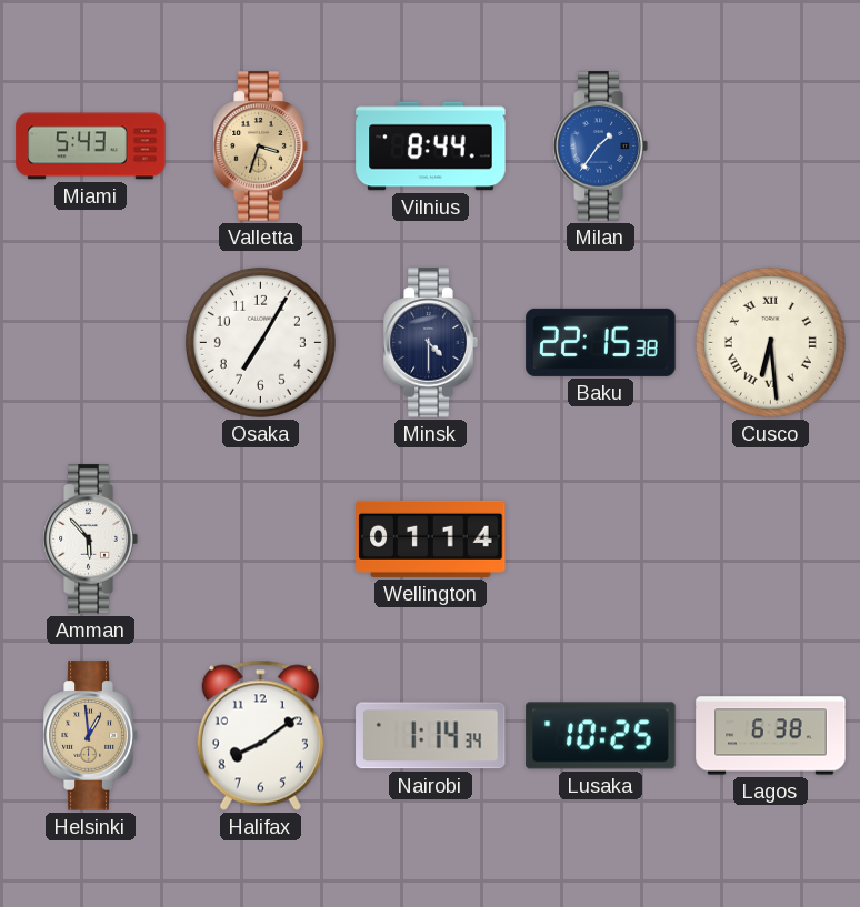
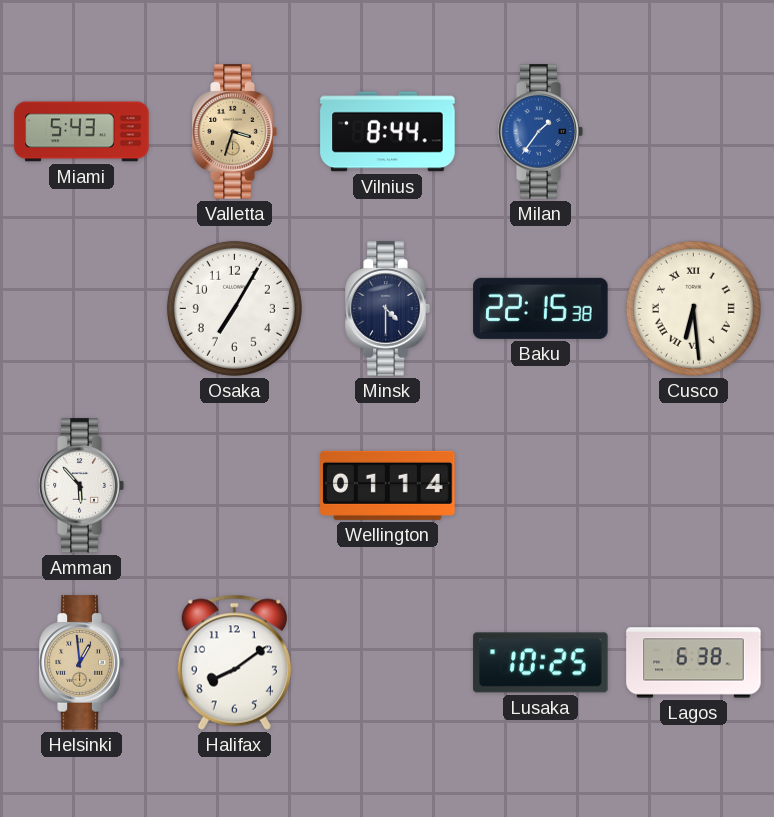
Nairobi: 1:14 -> none
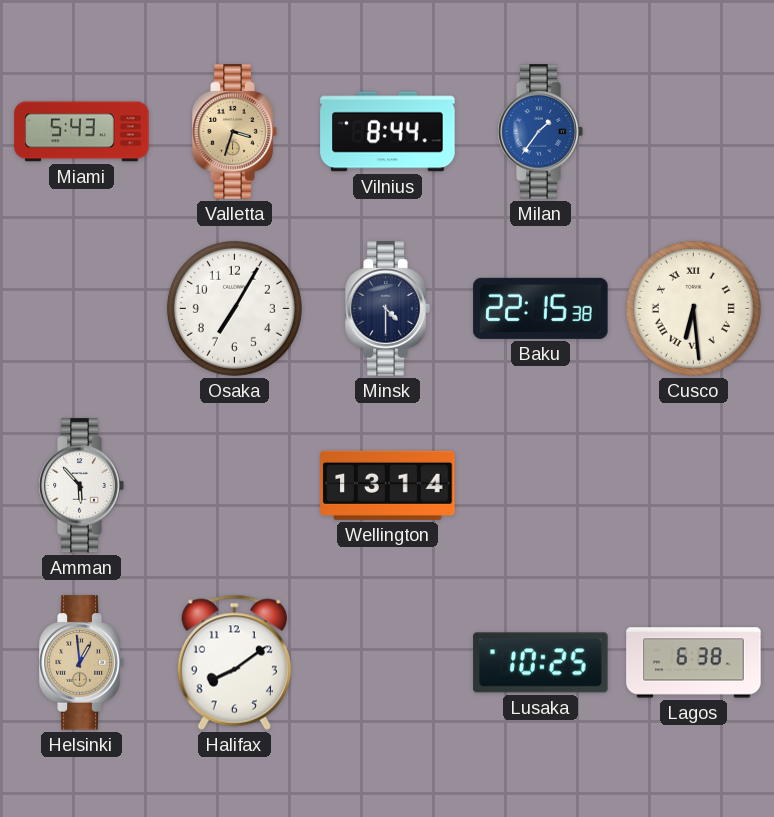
Wellington: 01:14 -> 13:14
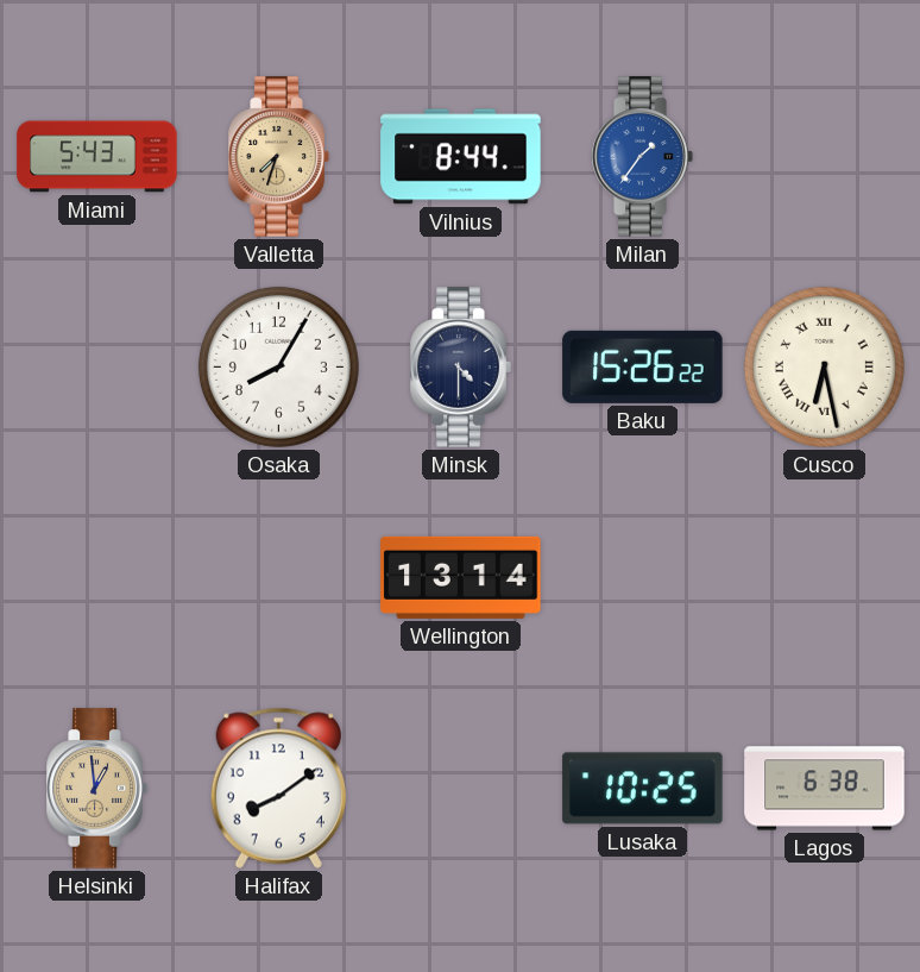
Valletta: 3:33 -> 7:33
Osaka: 7:05 -> 8:05
Baku: 22:15 -> 15:26
Cusco: 6:29 -> 6:28
Amman: 5:53 -> none
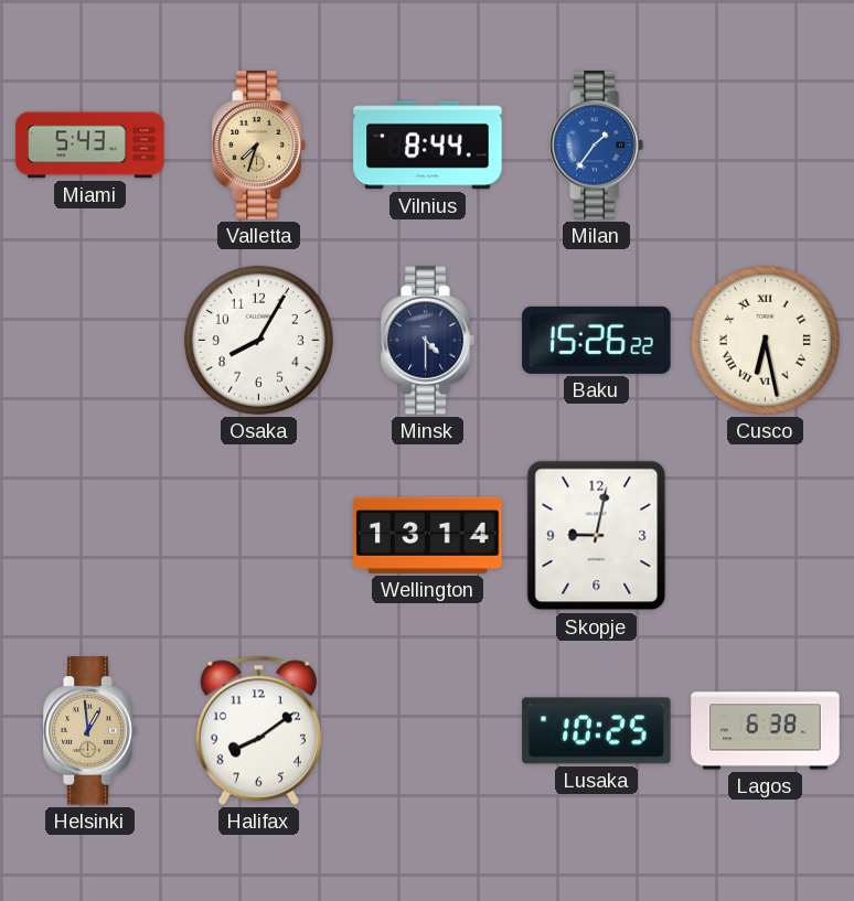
Skopje: none -> 9:02
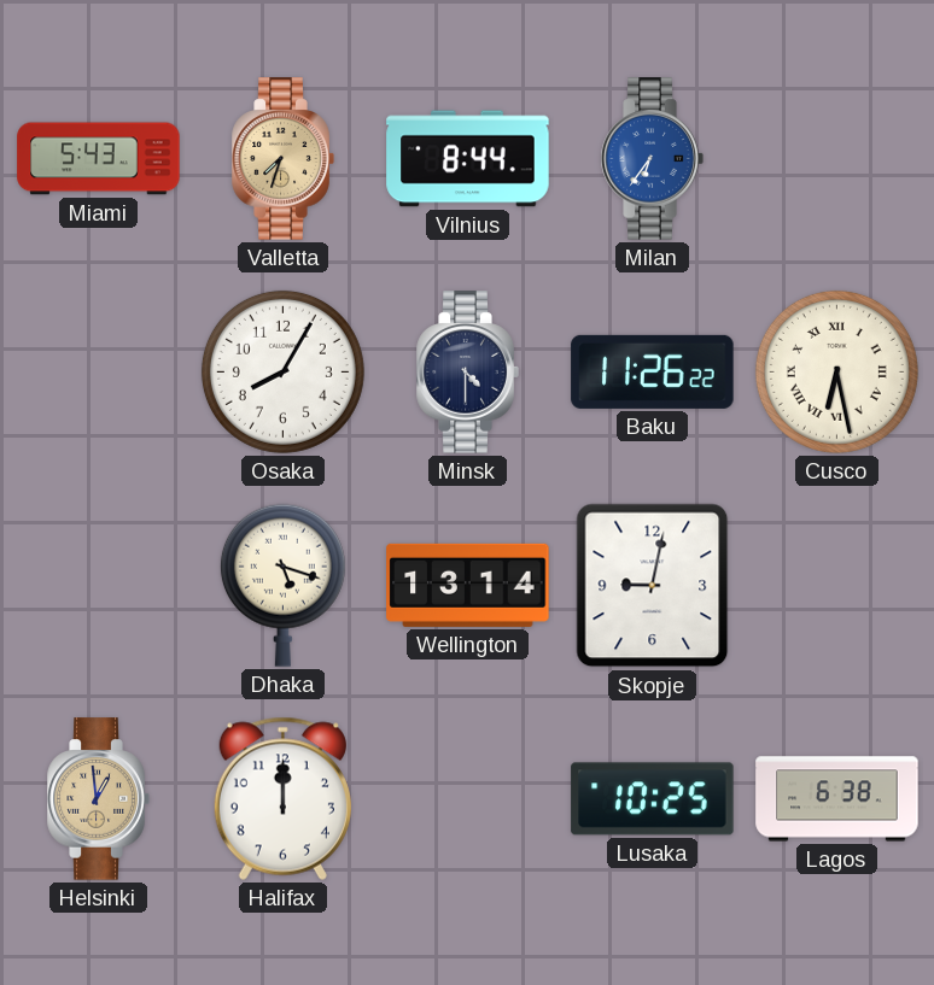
Milan: 1:36 -> 6:36
Baku: 15:26 -> 11:26
Dhaka: none -> 5:18
Halifax: 8:09 -> 12:00
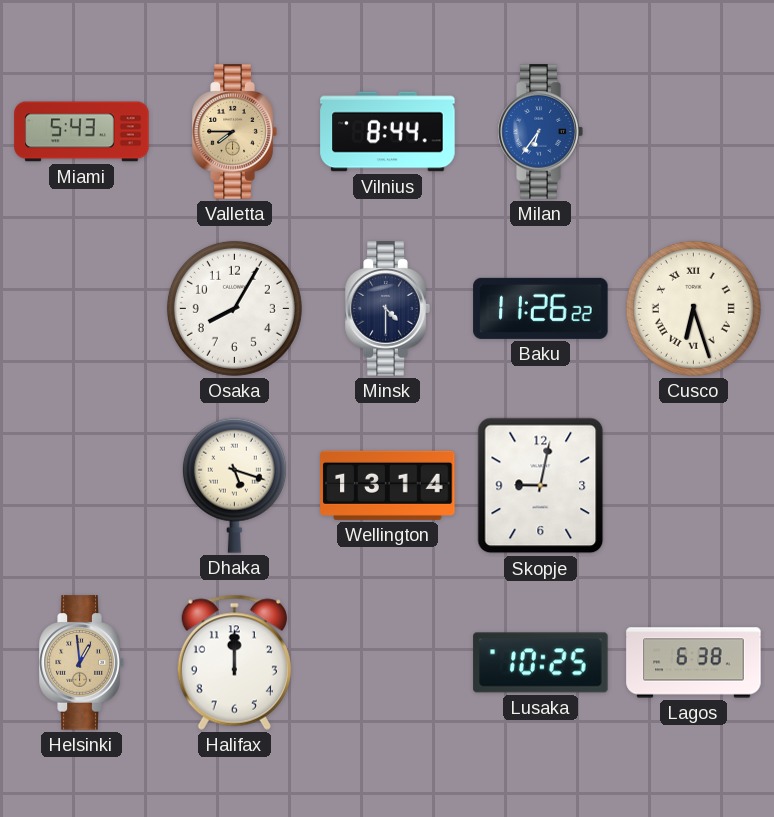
Valletta: 7:33 -> 7:45
Cusco: 6:28 -> 6:27
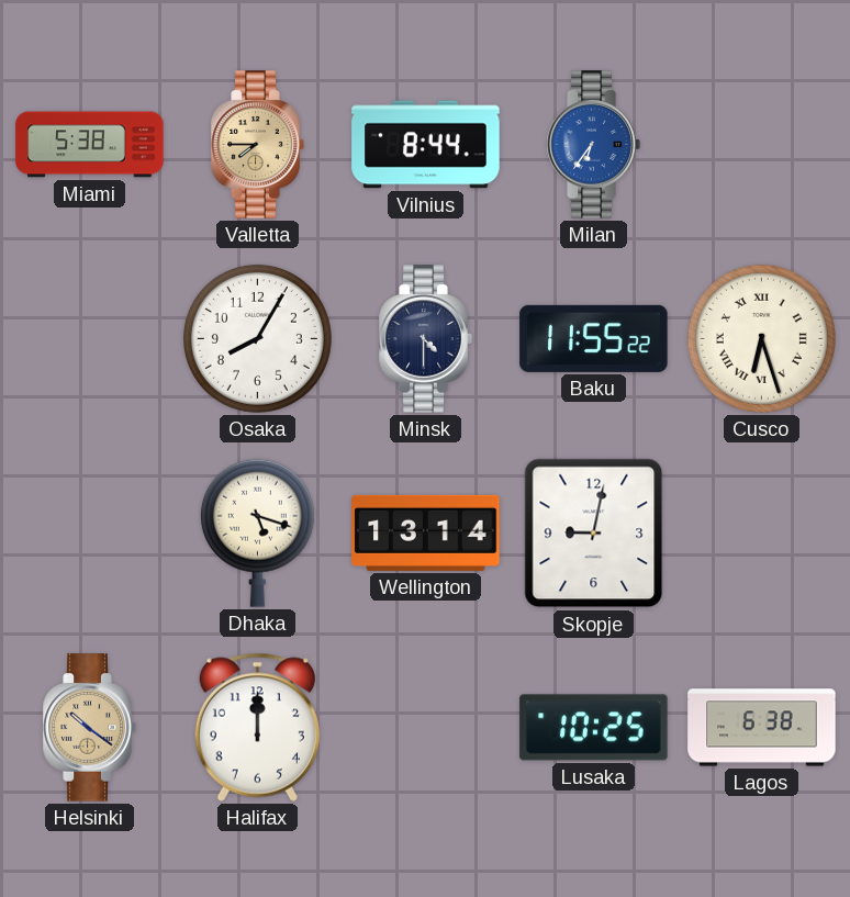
Miami: 5:43 -> 5:38
Baku: 11:26 -> 11:55
Helsinki: 12:59 -> 10:21
